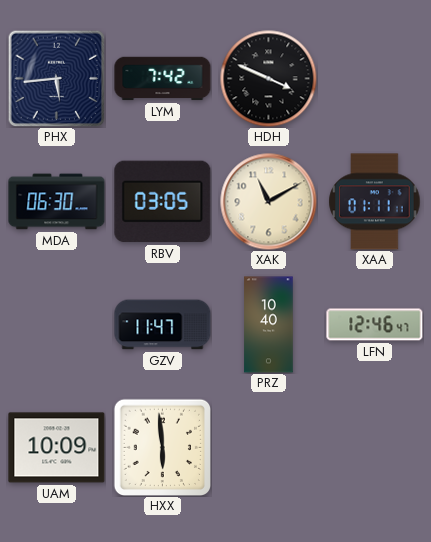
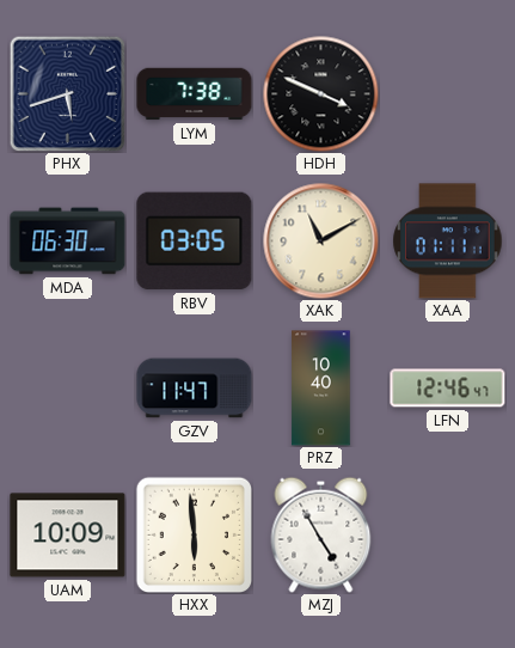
PHX: 5:44 -> 5:42
LYM: 7:42 -> 7:38
MZJ: none -> 4:55
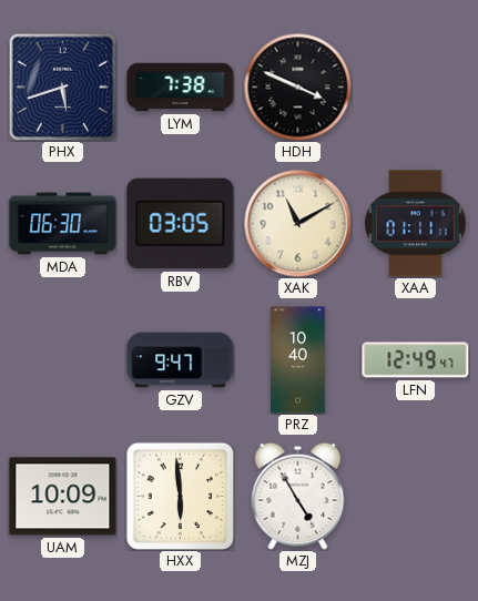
GZV: 11:47 -> 9:47
LFN: 12:46 -> 12:49
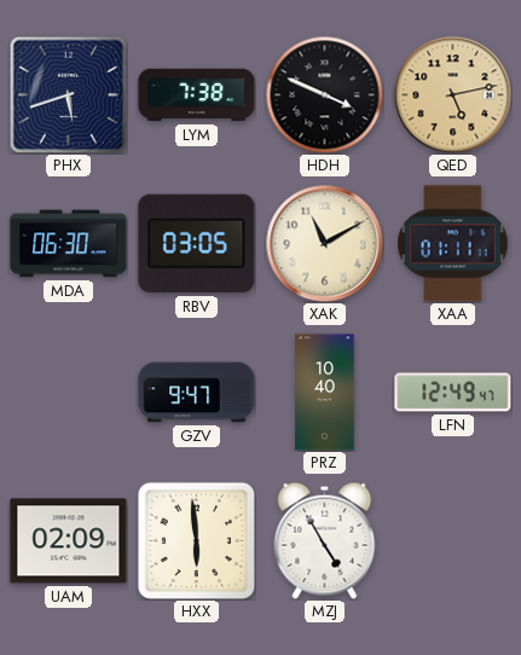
QED: none -> 5:13
UAM: 10:09 -> 02:09
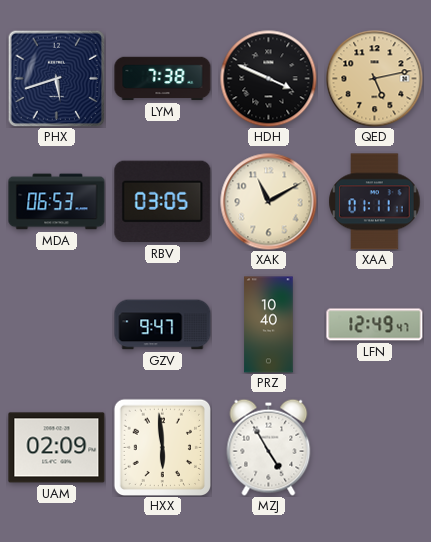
MDA: 06:30 -> 06:53
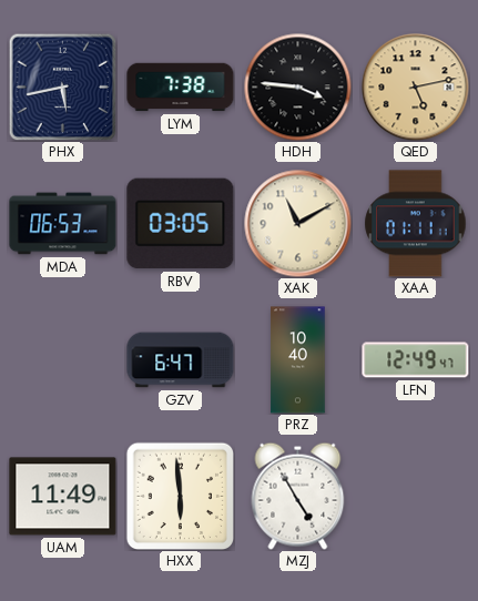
PHX: 5:42 -> 5:43
HDH: 3:49 -> 3:46
GZV: 9:47 -> 6:47
UAM: 02:09 -> 11:49
